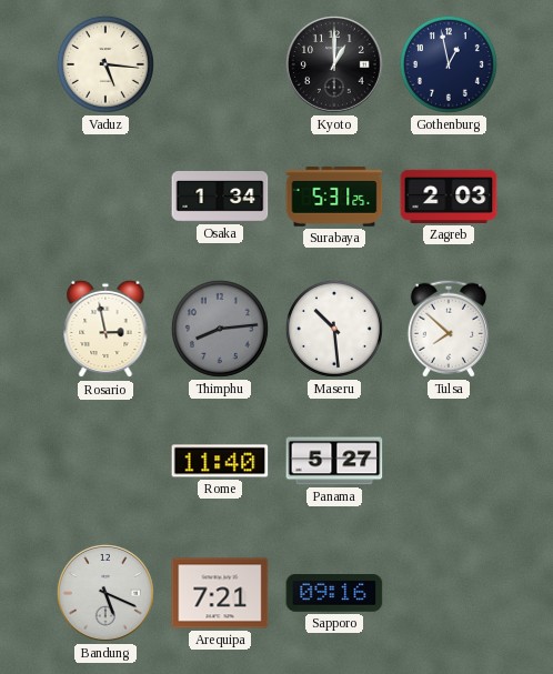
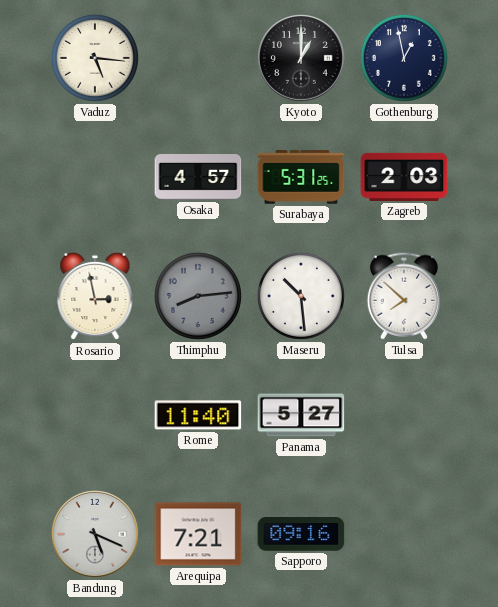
Osaka: 1:34 -> 4:57
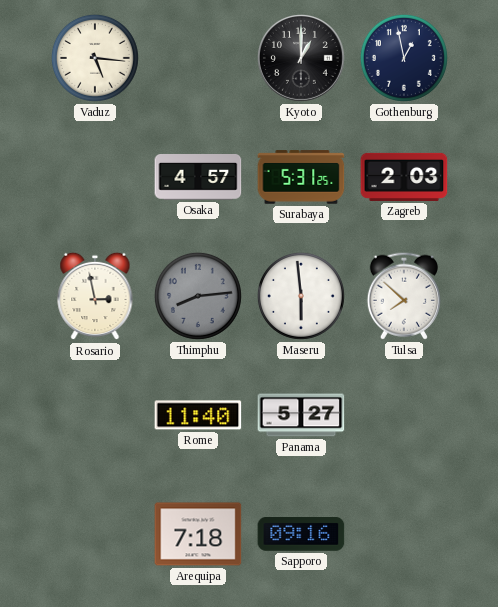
Maseru: 10:29 -> 5:59
Bandung: 5:19 -> none
Arequipa: 7:21 -> 7:18
